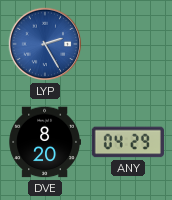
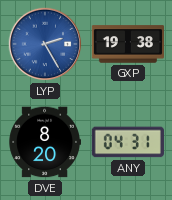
GXP: none -> 19:38
ANY: 04:29 -> 04:31
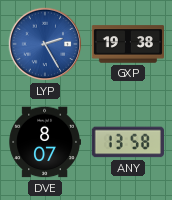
DVE: 8:20 -> 8:07
ANY: 04:31 -> 13:58
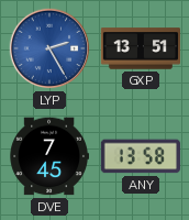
GXP: 19:38 -> 13:51
DVE: 8:07 -> 7:45
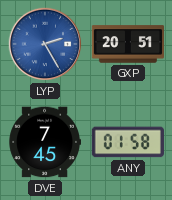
GXP: 13:51 -> 20:51
ANY: 13:58 -> 01:58
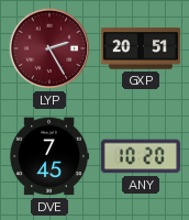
LYP dial: blue -> burgundy
ANY: 01:58 -> 10:20
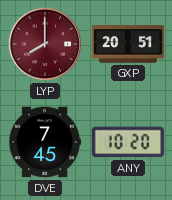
LYP: 2:25 -> 8:00
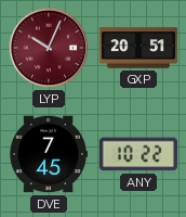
LYP: 8:00 -> 10:04
ANY: 10:20 -> 10:22
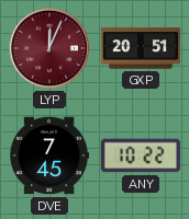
LYP: 10:04 -> 12:04
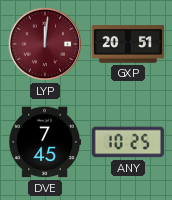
LYP: 12:04 -> 12:01
ANY: 10:22 -> 10:25
